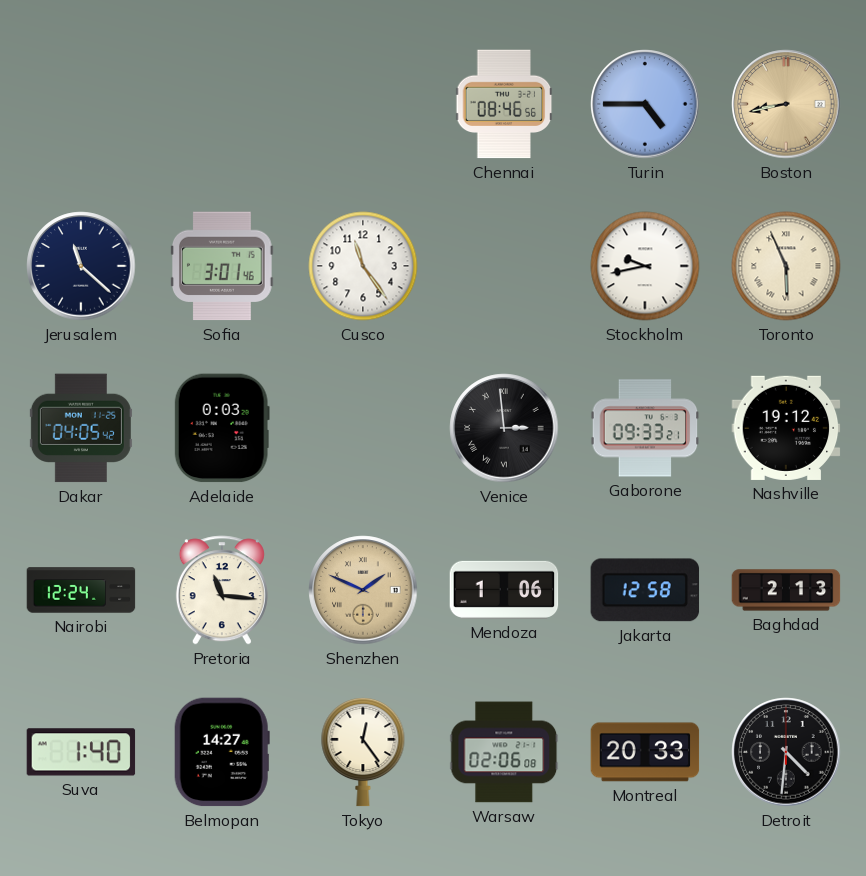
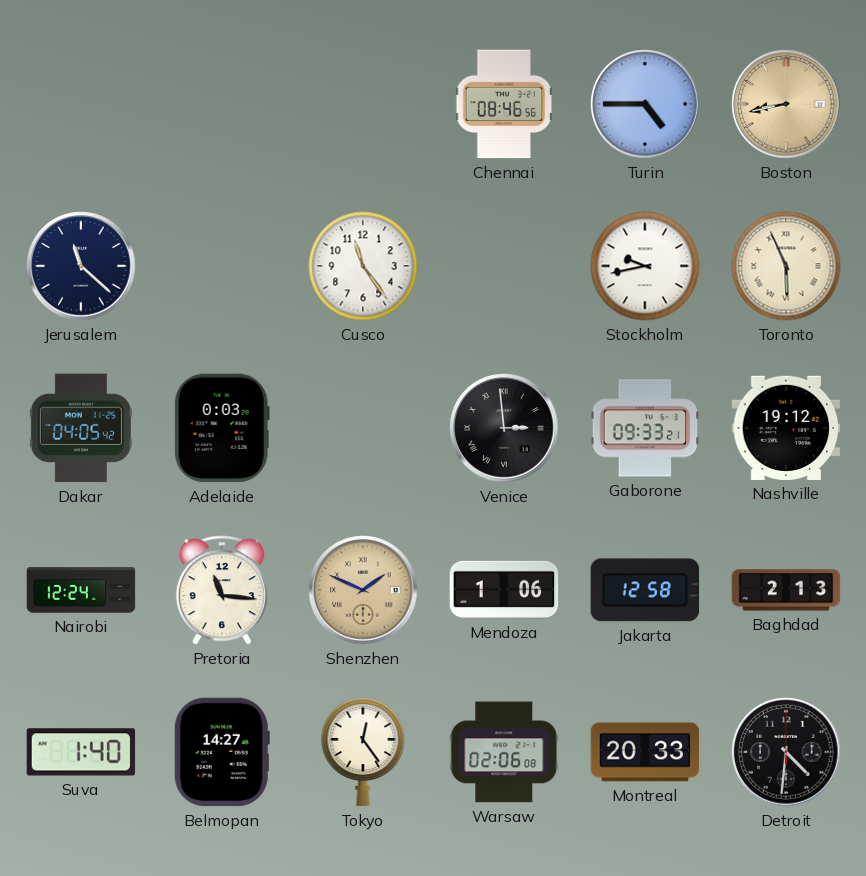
Sofia: 3:01 -> none
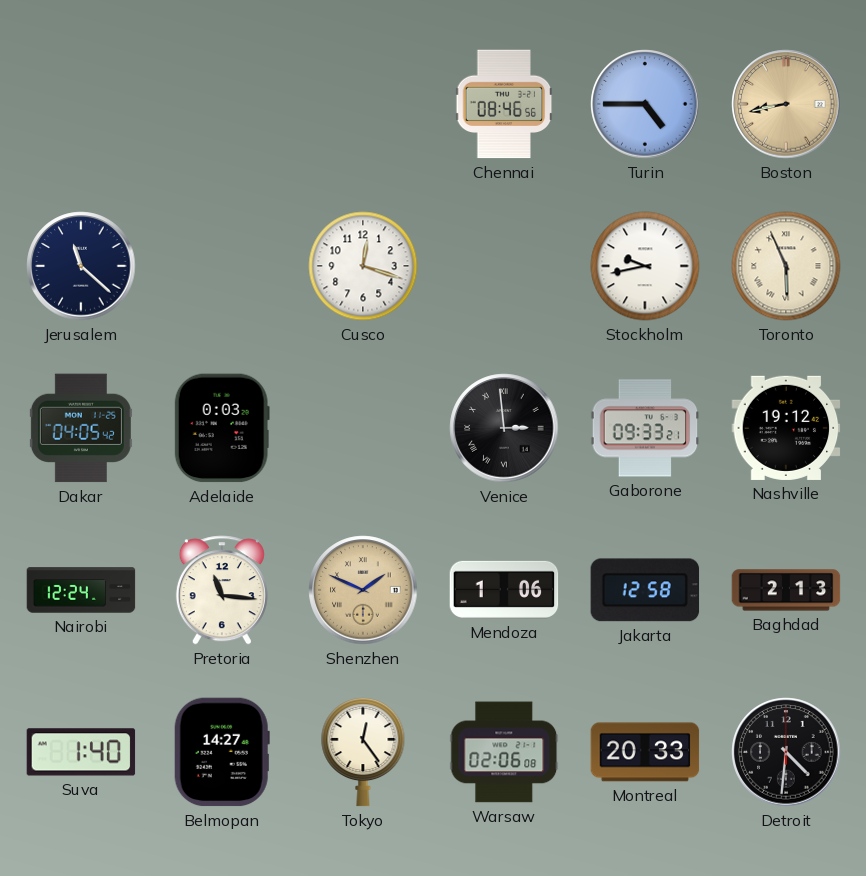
Cusco: 11:24 -> 12:18
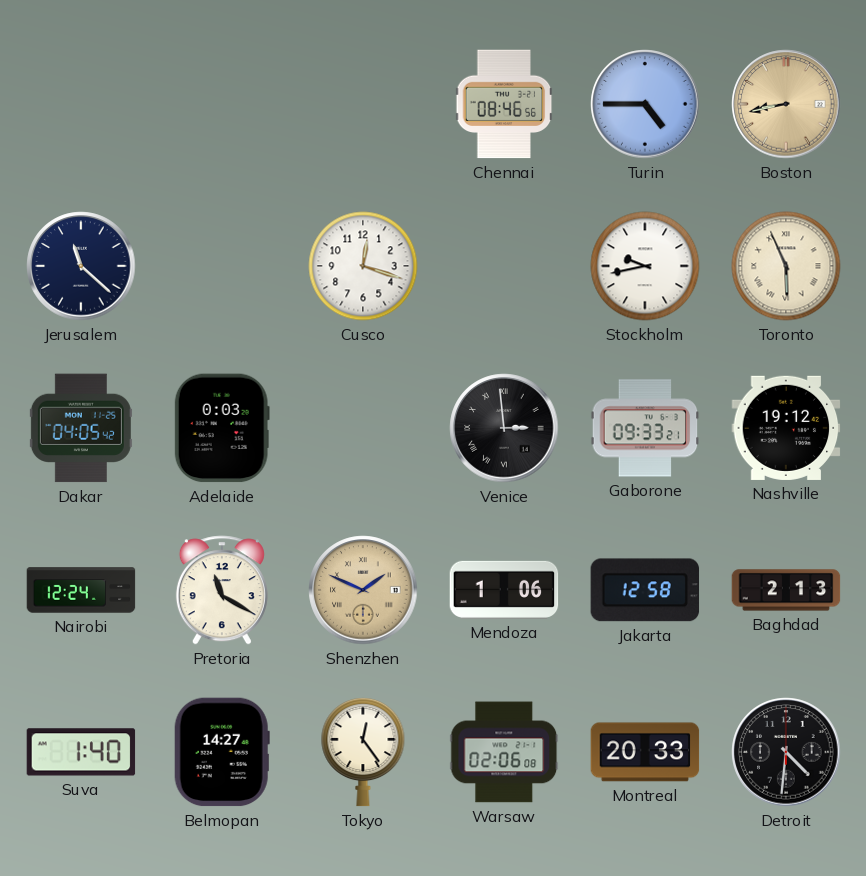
Pretoria: 11:16 -> 11:20
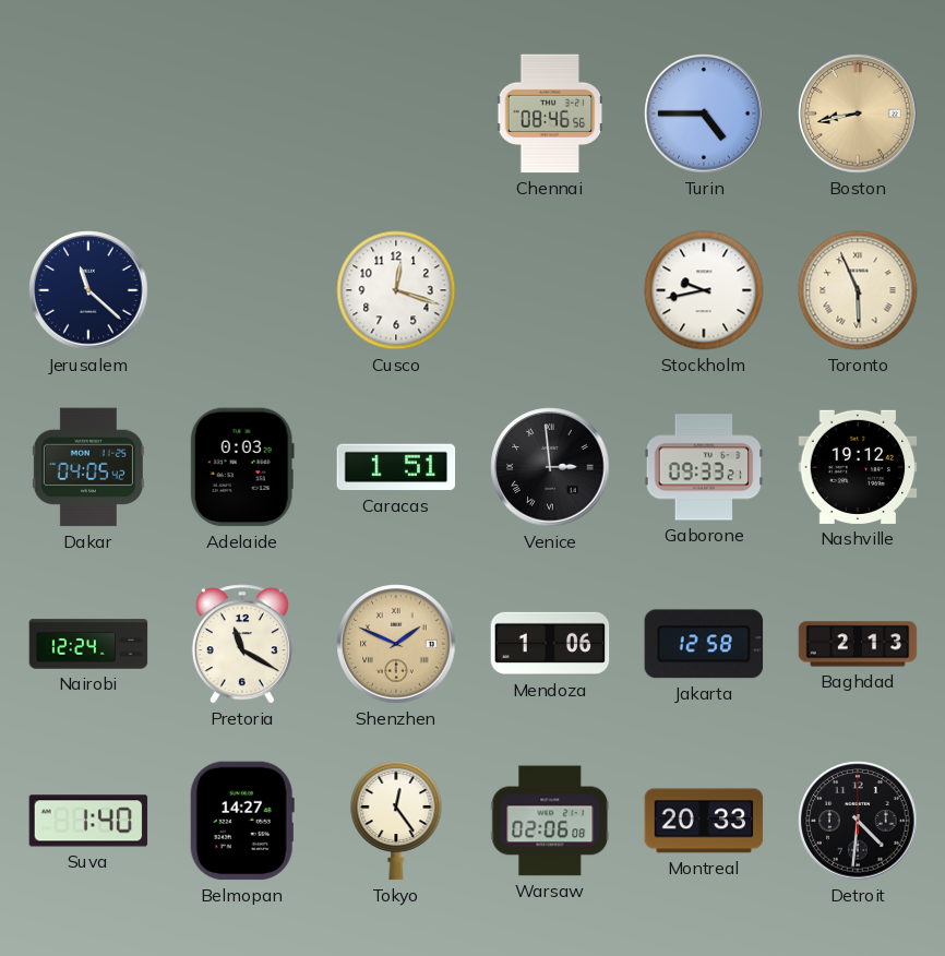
Caracas: none -> 1:51
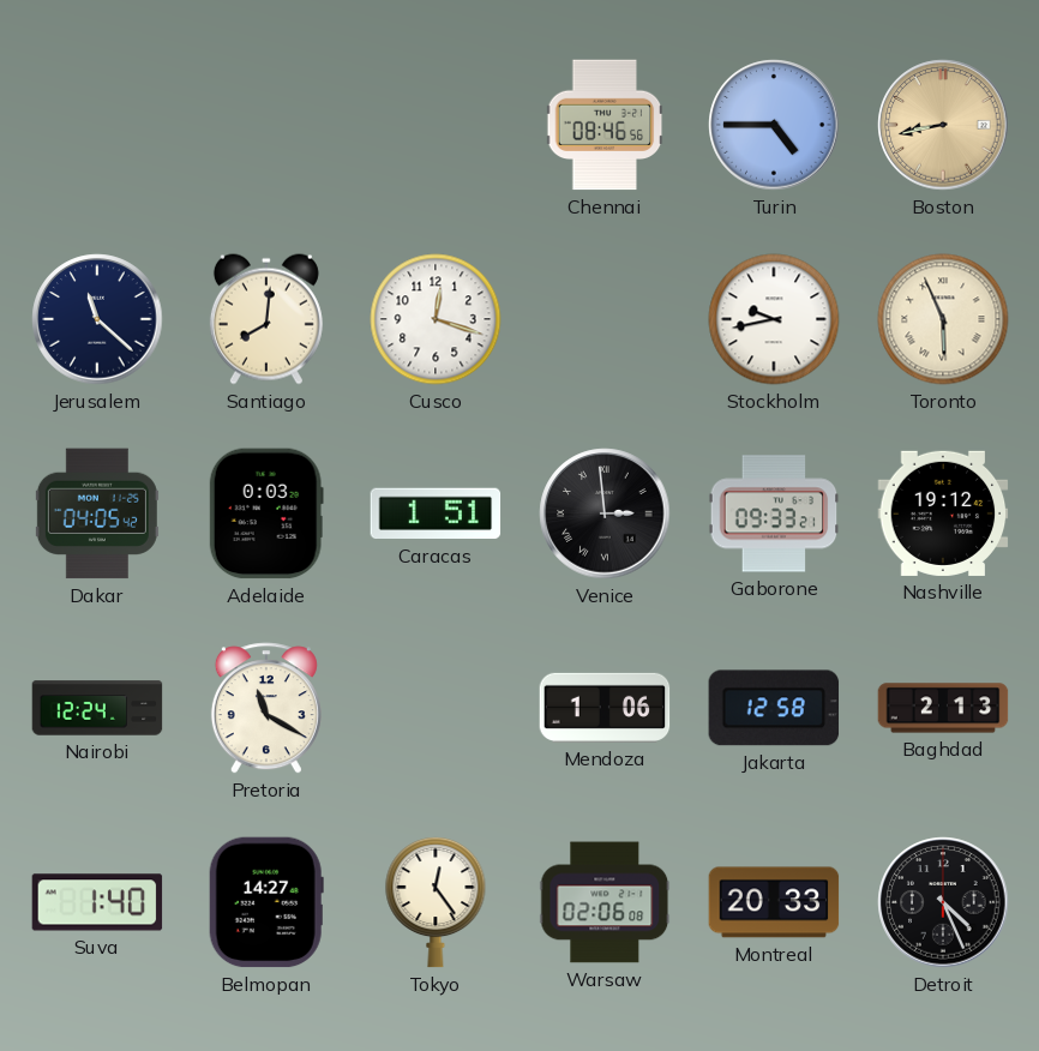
Santiago: none -> 8:01
Shenzhen: 1:49 -> none
Detroit: 4:31 -> 4:26
